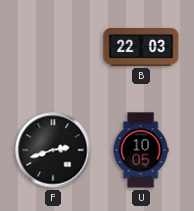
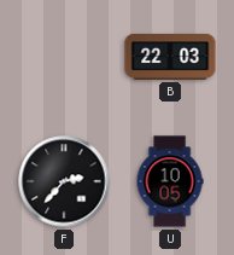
F: 2:42 -> 2:37
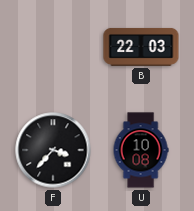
F: 2:37 -> 3:37
U: 10:05 -> 10:08
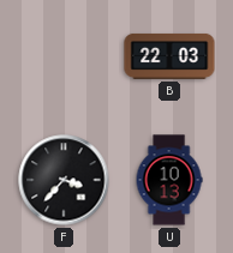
U: 10:08 -> 10:13
